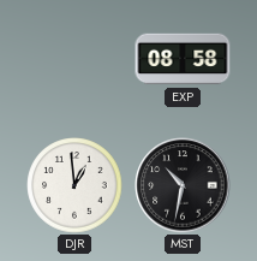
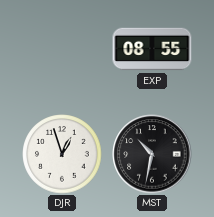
EXP: 08:58 -> 08:55
DJR: 12:59 -> 12:57
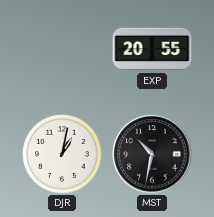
EXP: 08:55 -> 20:55
DJR: 12:57 -> 1:02
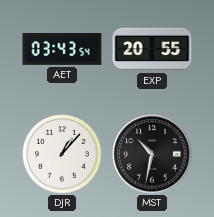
AET: none -> 03:43
DJR: 1:02 -> 1:07
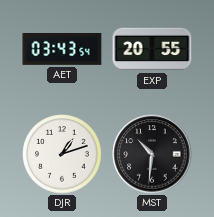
DJR: 1:07 -> 1:12
MST: 10:32 -> 10:31
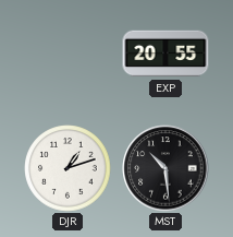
AET: 03:43 -> none
MST: 10:31 -> 10:29
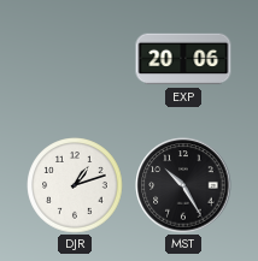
EXP: 20:55 -> 20:06
MST: 10:29 -> 10:25
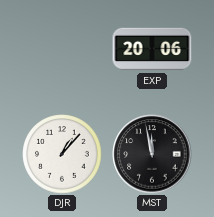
DJR: 1:12 -> 1:07
MST: 10:25 -> 11:58
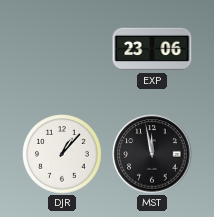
EXP: 20:06 -> 23:06
